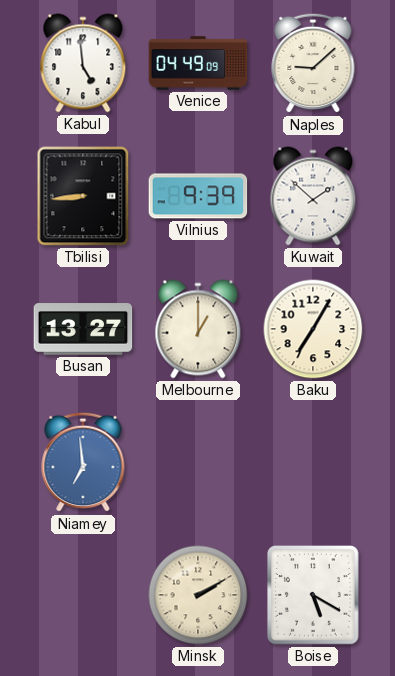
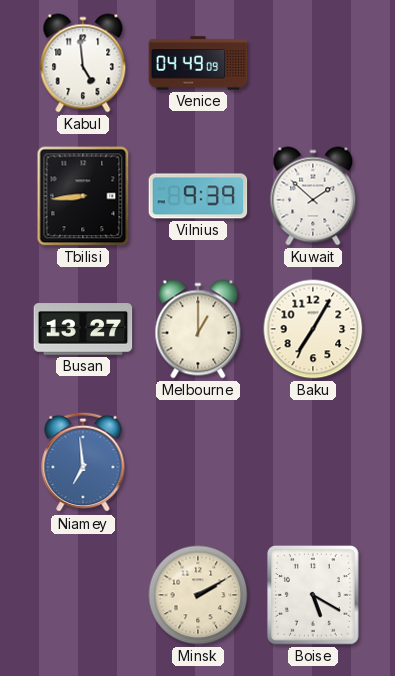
Naples: 9:08 -> none
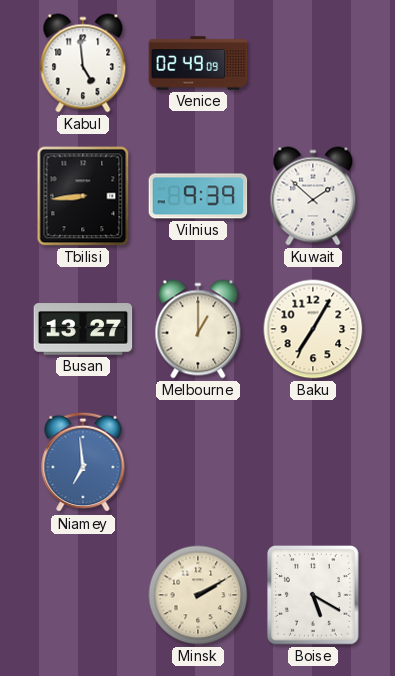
Venice: 04:49 -> 02:49
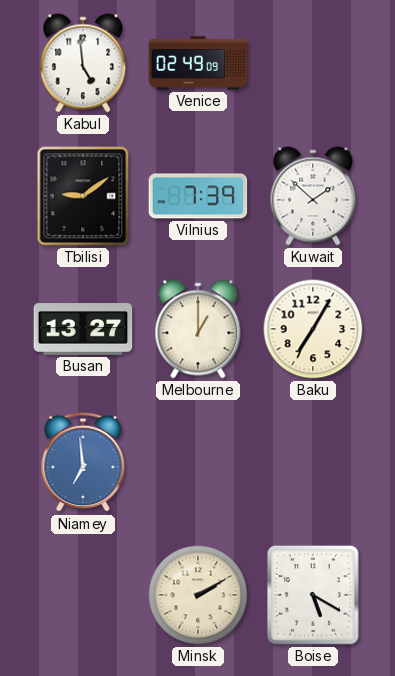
Tbilisi: 8:44 -> 9:09
Vilnius: 9:39 -> 7:39
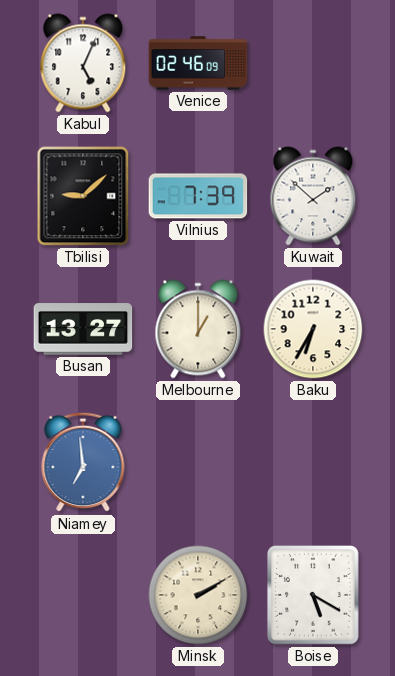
Kabul: 4:59 -> 5:04
Venice: 02:49 -> 02:46
Tbilisi: 9:09 -> 9:08
Baku: 7:05 -> 6:35
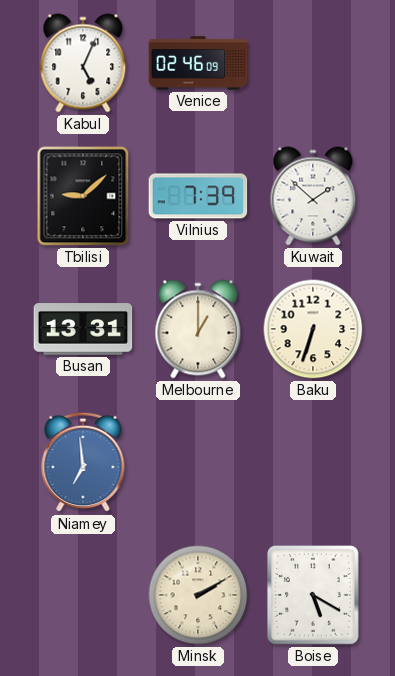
Busan: 13:27 -> 13:31
Baku: 6:35 -> 6:33
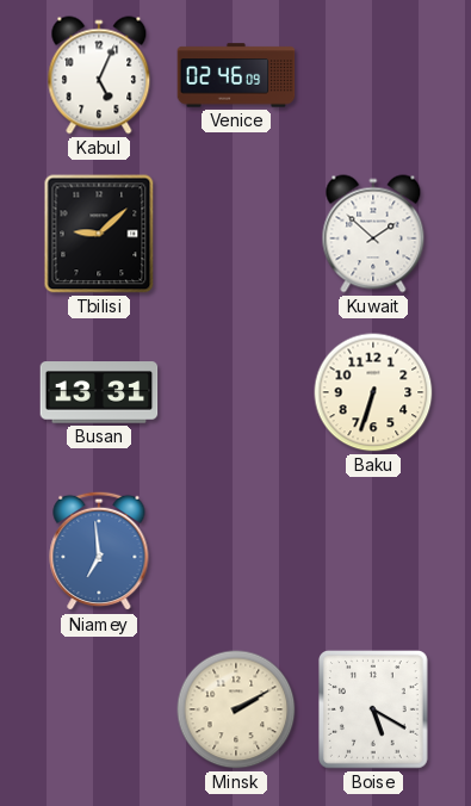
Vilnius: 7:39 -> none
Melbourne: 1:00 -> none
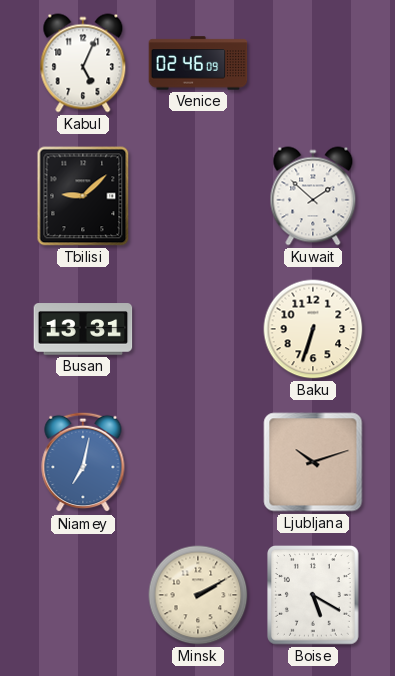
Niamey: 6:59 -> 7:02
Ljubljana: none -> 10:12
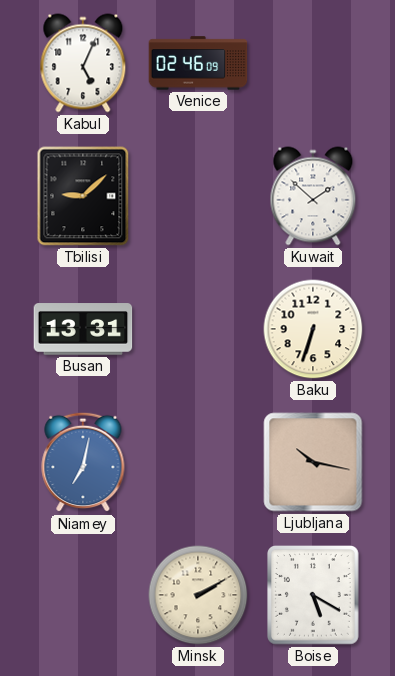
Ljubljana: 10:12 -> 10:17
